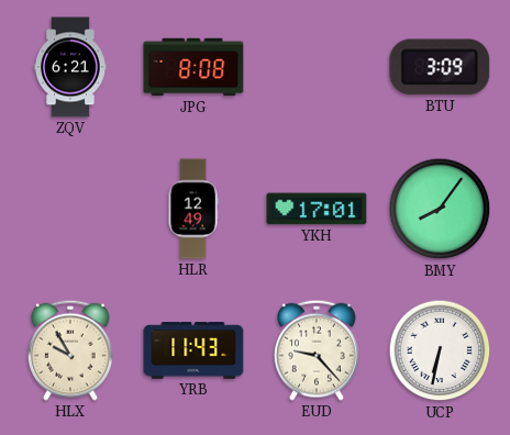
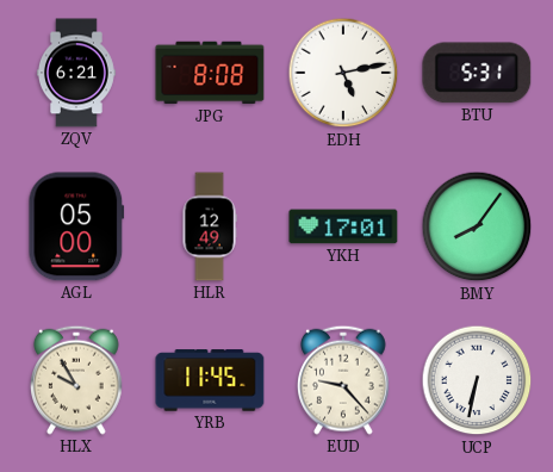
EDH: none -> 5:13
BTU: 3:09 -> 5:31
AGL: none -> 05:00
YRB: 11:43 -> 11:45
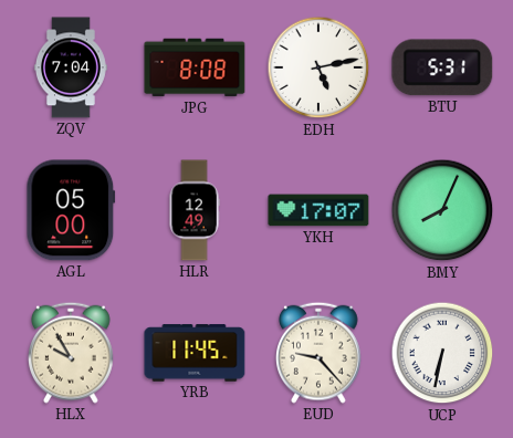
ZQV: 6:21 -> 7:04
YKH: 17:01 -> 17:07
BMY: 8:06 -> 8:04
